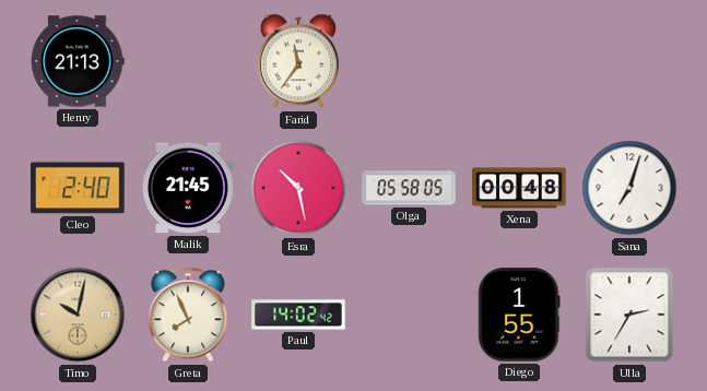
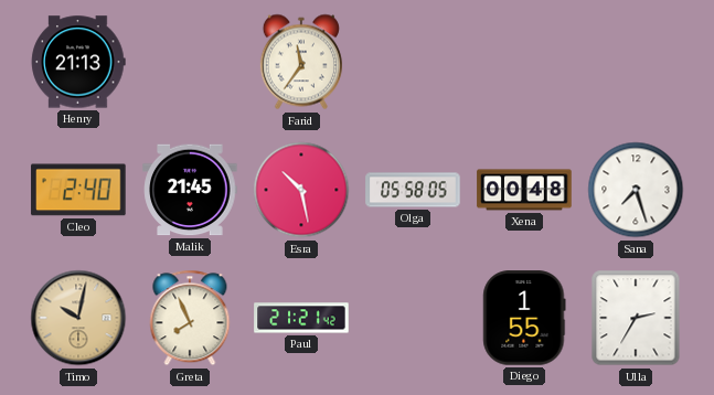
Sana: 7:03 -> 7:27
Paul: 14:02 -> 21:21
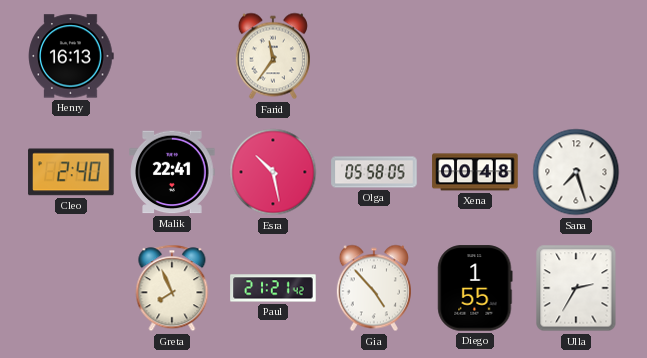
Henry: 21:13 -> 16:13
Malik: 21:45 -> 22:41
Timo: 10:02 -> none
Gia: none -> 4:53
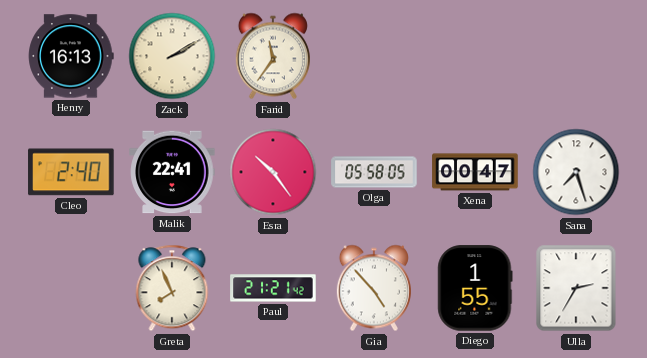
Zack: none -> 2:10
Esra: 10:28 -> 10:24
Xena: 00:48 -> 00:47
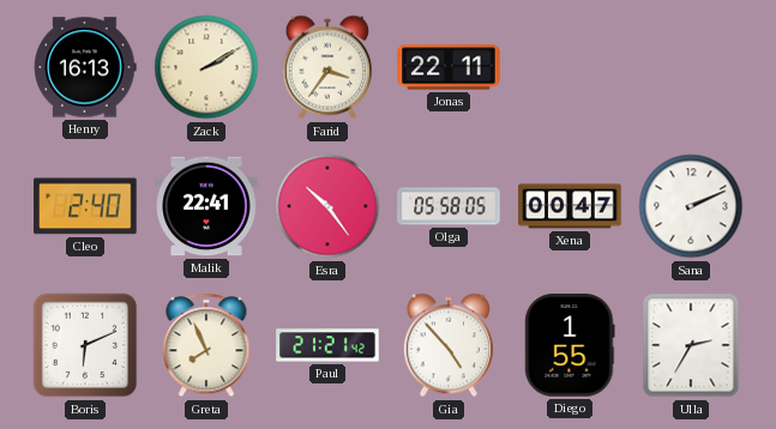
Farid: 11:36 -> 3:36
Jonas: none -> 22:11
Sana: 7:27 -> 2:11
Boris: none -> 6:11
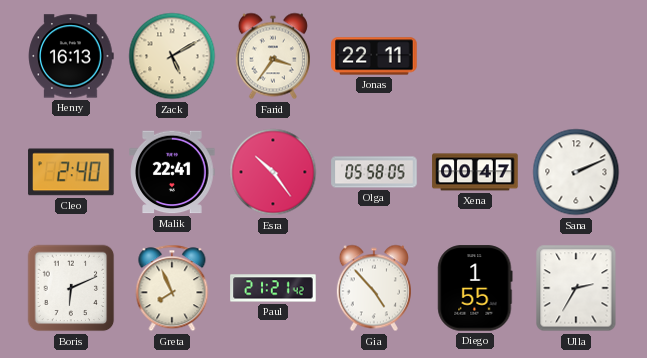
Zack: 2:10 -> 5:10
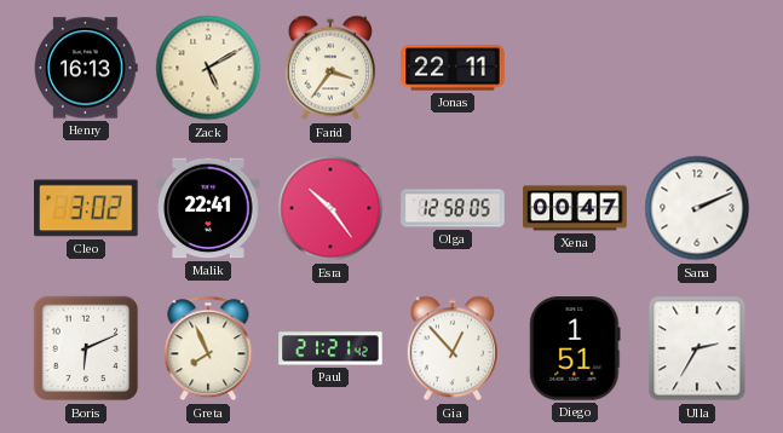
Cleo: 2:40 -> 3:02
Olga: 05:58 -> 12:58
Gia: 4:53 -> 12:53
Diego: 1:55 -> 1:51
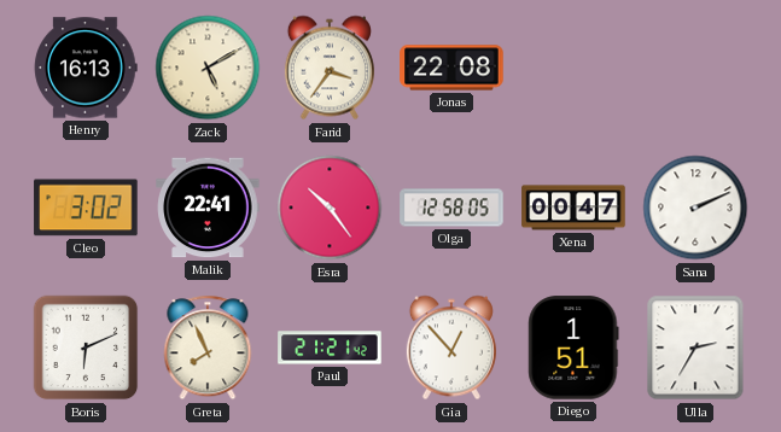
Jonas: 22:11 -> 22:08
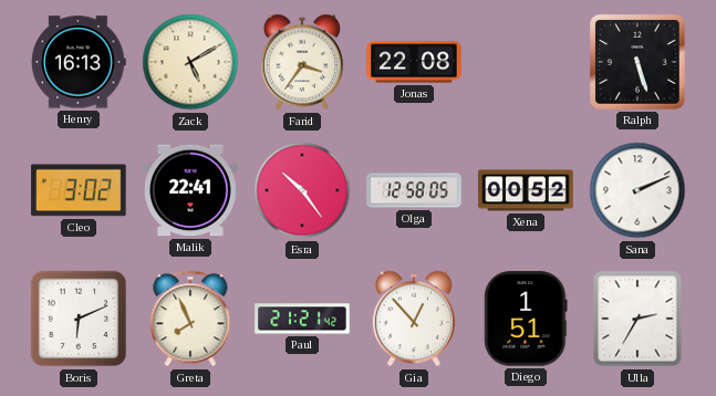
Ralph: none -> 5:27
Xena: 00:47 -> 00:52
